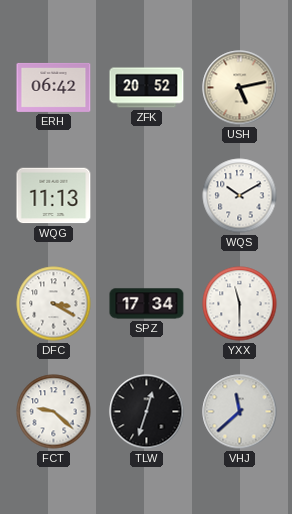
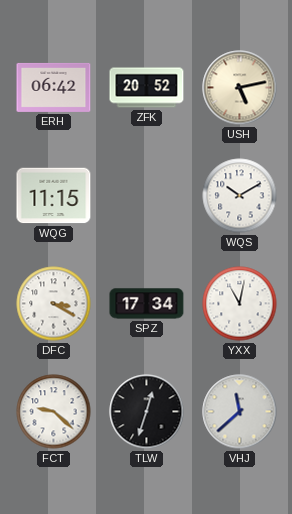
WQG: 11:13 -> 11:15
YXX: 11:30 -> 11:02
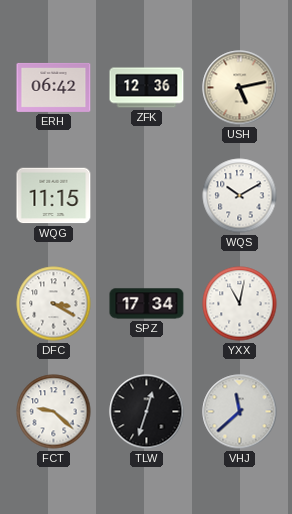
ZFK: 20:52 -> 12:36
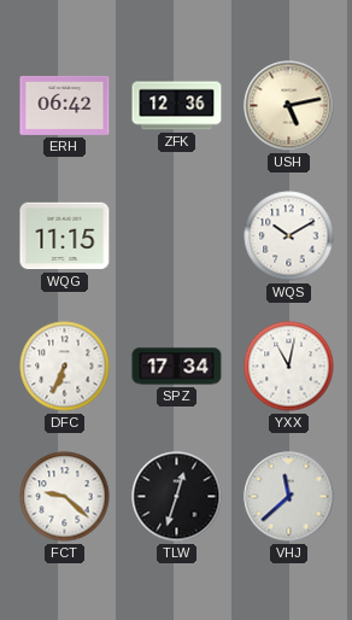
DFC: 3:20 -> 6:34
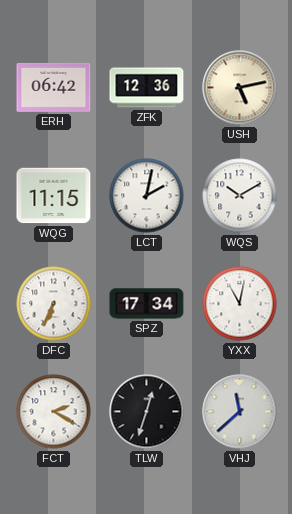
LCT: none -> 2:02
FCT: 9:22 -> 2:20
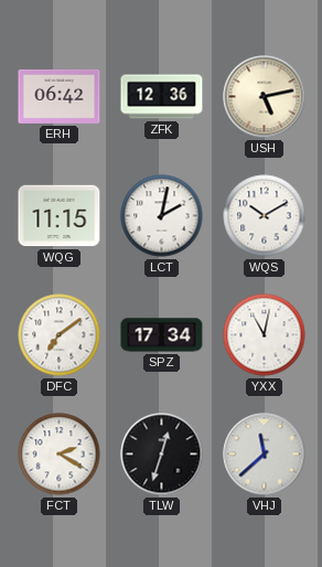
DFC: 6:34 -> 7:09
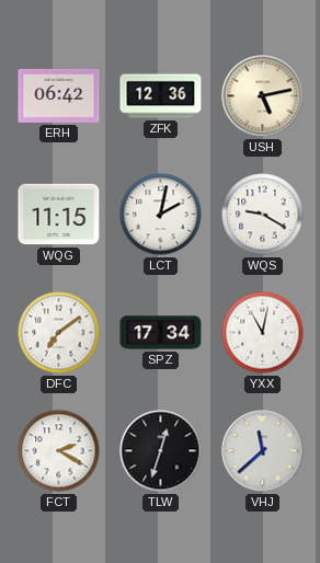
WQS: 10:10 -> 9:20
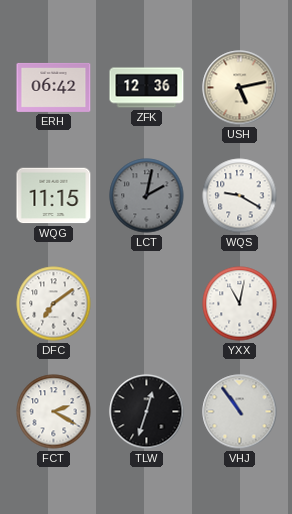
LCT dial: white -> grey
SPZ: 17:34 -> none
VHJ: 11:38 -> 10:54
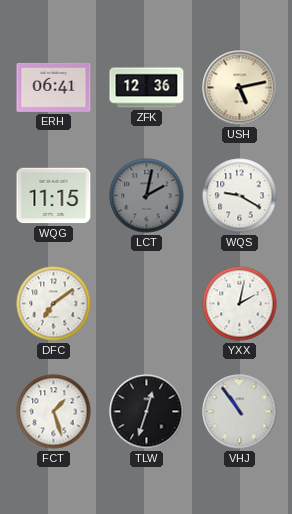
ERH: 06:42 -> 06:41
YXX: 11:02 -> 2:02
FCT: 2:20 -> 1:27
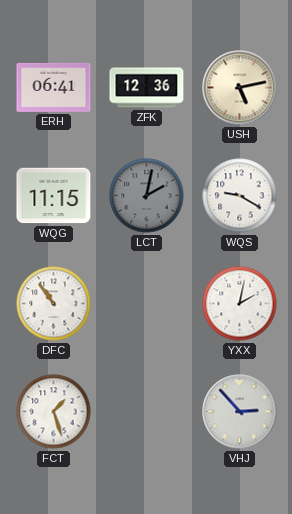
DFC: 7:09 -> 10:54
TLW: 12:33 -> none
VHJ: 10:54 -> 2:53
